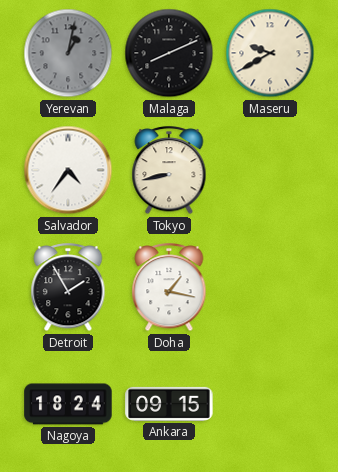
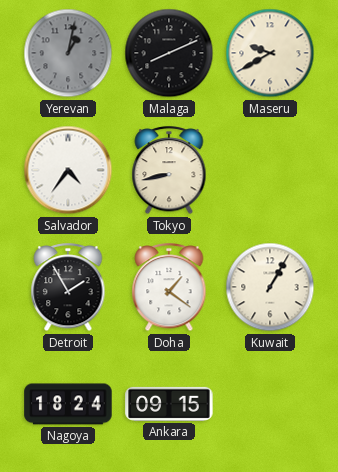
Doha: 1:17 -> 1:21
Kuwait: none -> 1:05
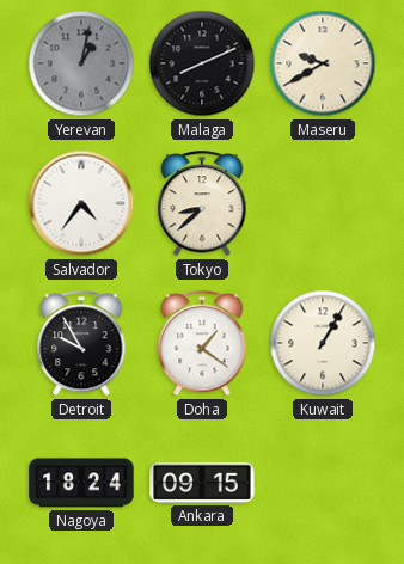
Tokyo: 8:43 -> 8:38
Detroit: 1:55 -> 9:55
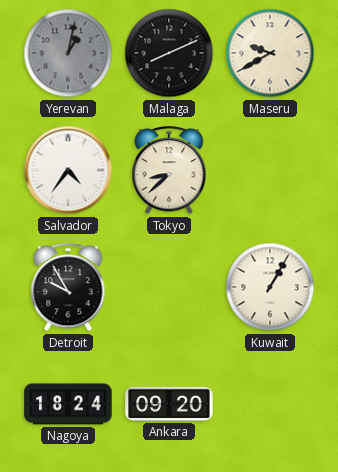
Doha: 1:21 -> none
Ankara: 09:15 -> 09:20
